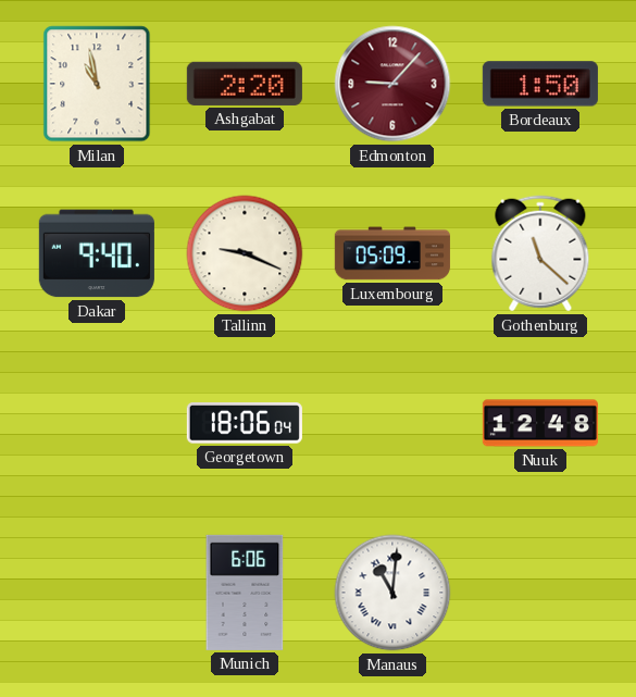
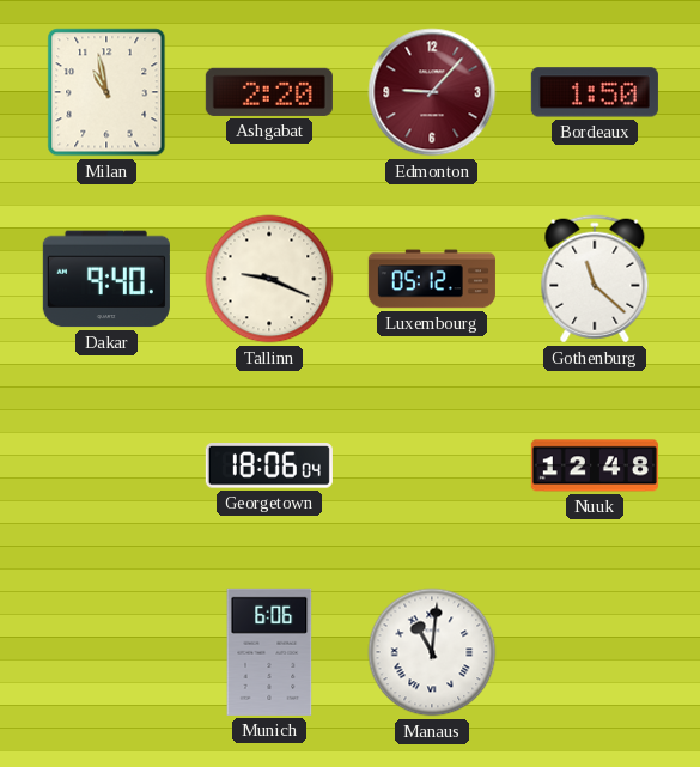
Luxembourg: 05:09 -> 05:12
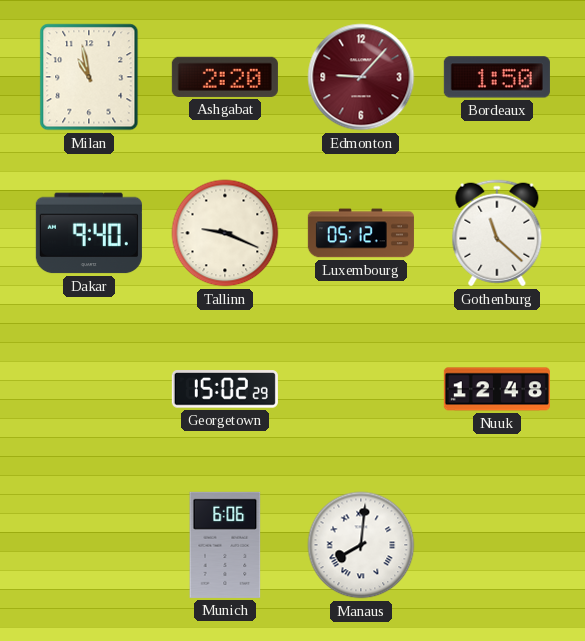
Georgetown: 18:06 -> 15:02
Manaus: 11:01 -> 8:01
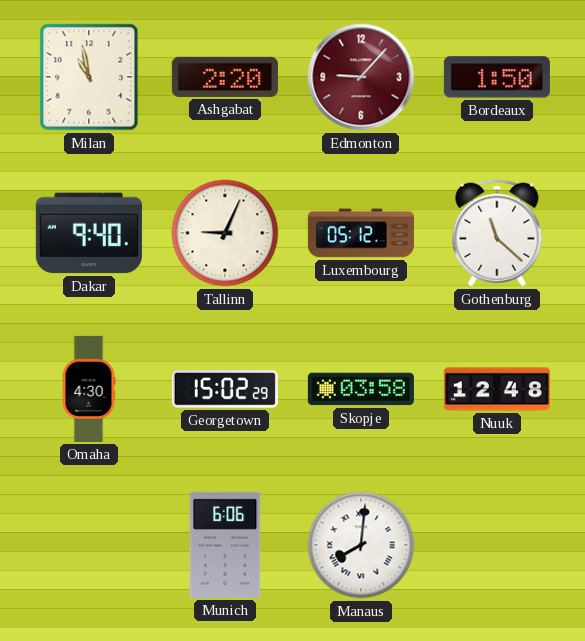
Tallinn: 9:19 -> 9:04
Omaha: none -> 4:30
Skopje: none -> 03:58
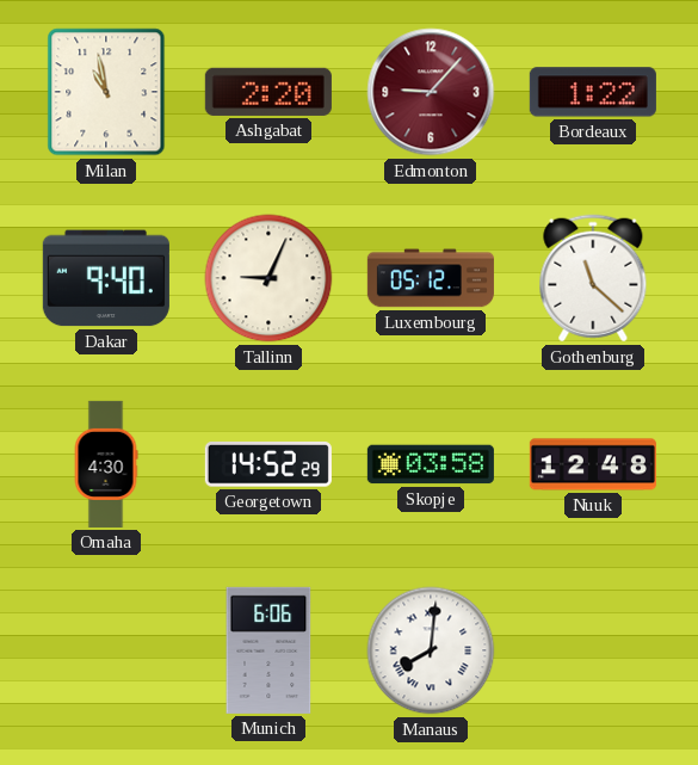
Bordeaux: 1:50 -> 1:22
Georgetown: 15:02 -> 14:52
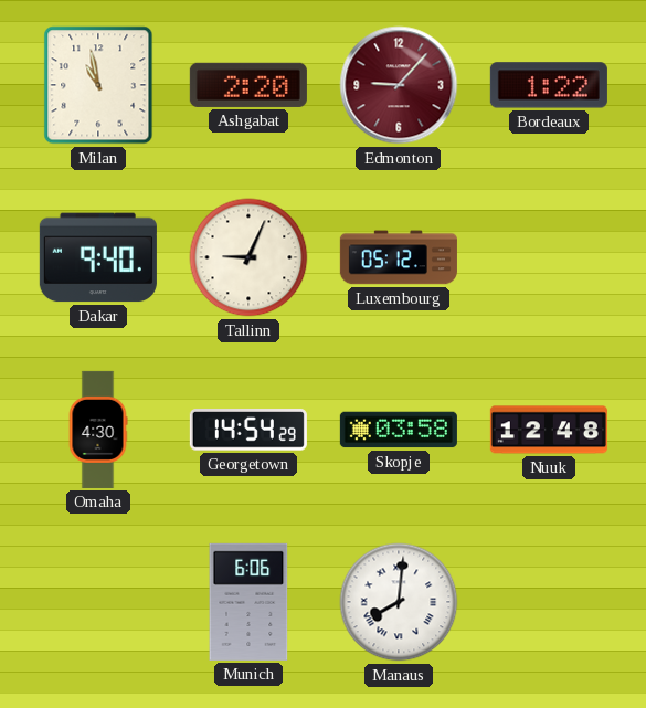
Gothenburg: 11:22 -> none
Georgetown: 14:52 -> 14:54
